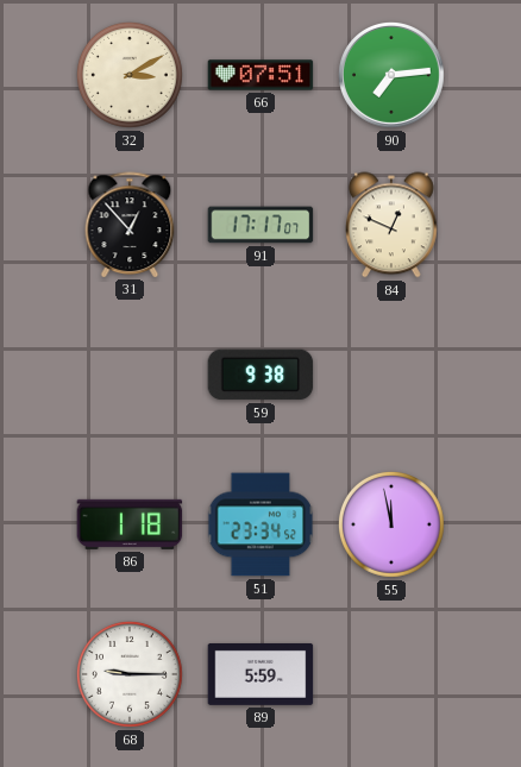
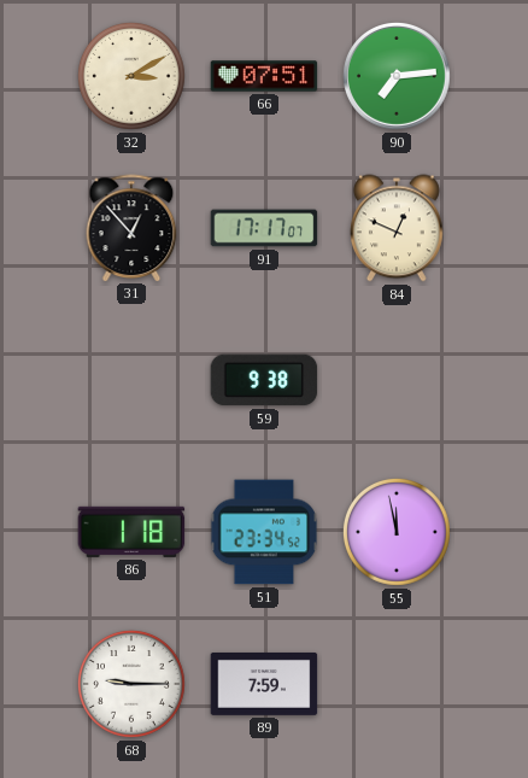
89: 5:59 -> 7:59
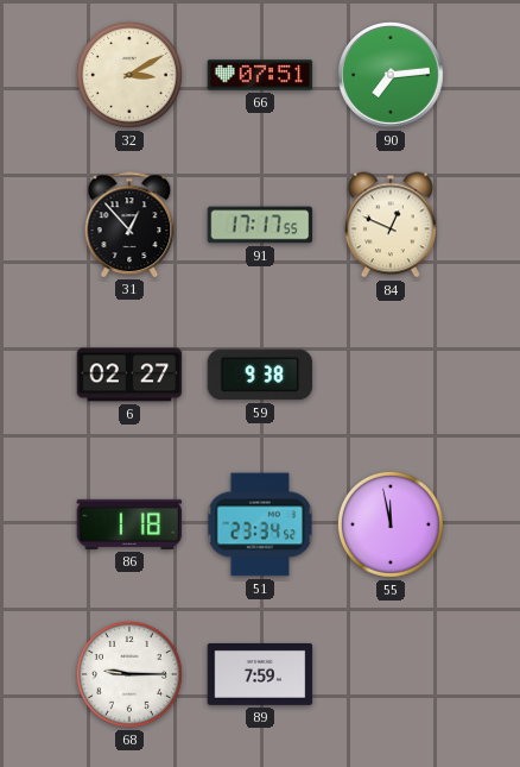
91: 17:17:07 -> 17:17:55
6: none -> 02:27
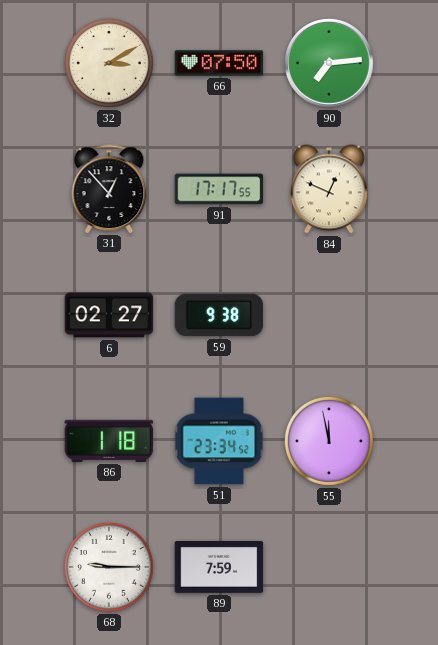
66: 07:51 -> 07:50
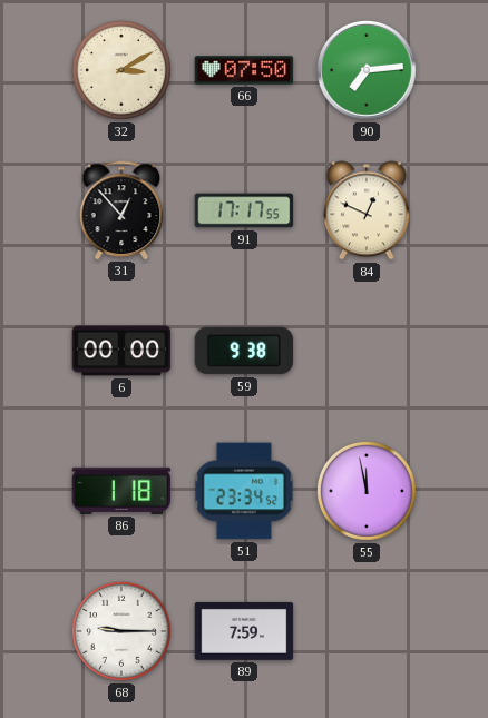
6: 02:27 -> 00:00
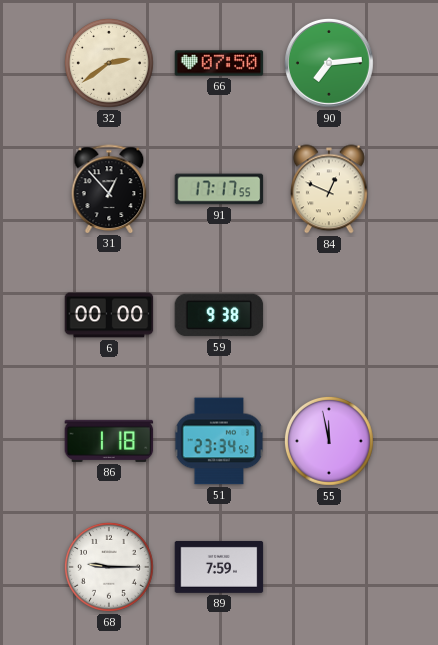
32: 3:10 -> 2:39
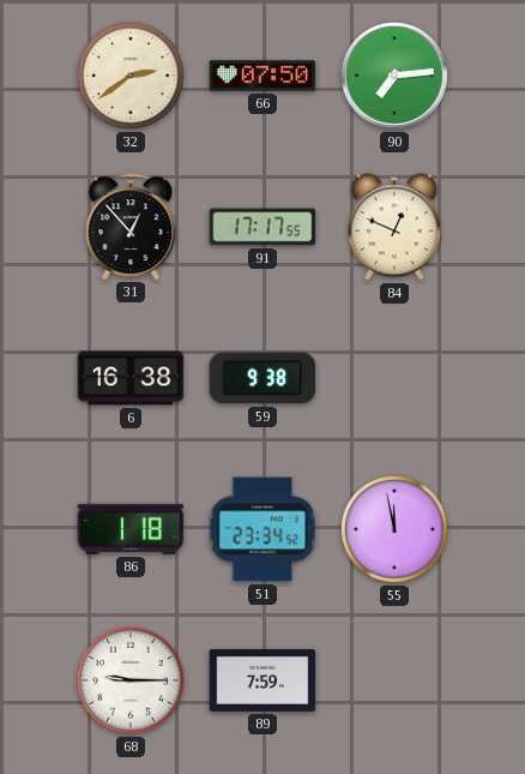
6: 00:00 -> 16:38
